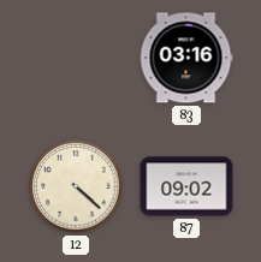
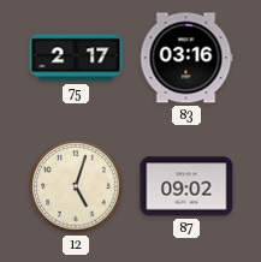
75: none -> 2:17
12: 4:22 -> 5:03
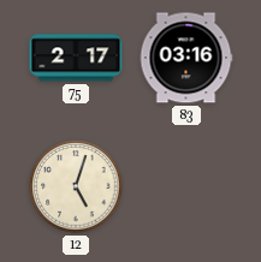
87: 09:02 -> none
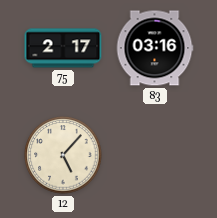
12: 5:03 -> 5:07
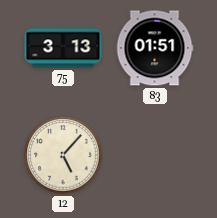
75: 2:17 -> 3:13
83: 03:16 -> 01:51
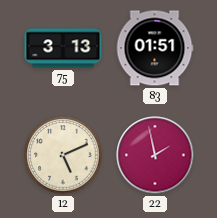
12: 5:07 -> 5:11
22: none -> 1:58
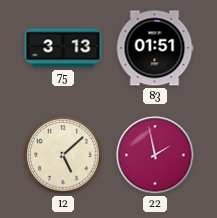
12: 5:11 -> 5:08
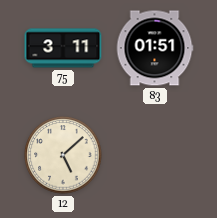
75: 3:13 -> 3:11
22: 1:58 -> none
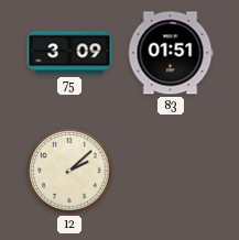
75: 3:11 -> 3:09
12: 5:08 -> 2:08
